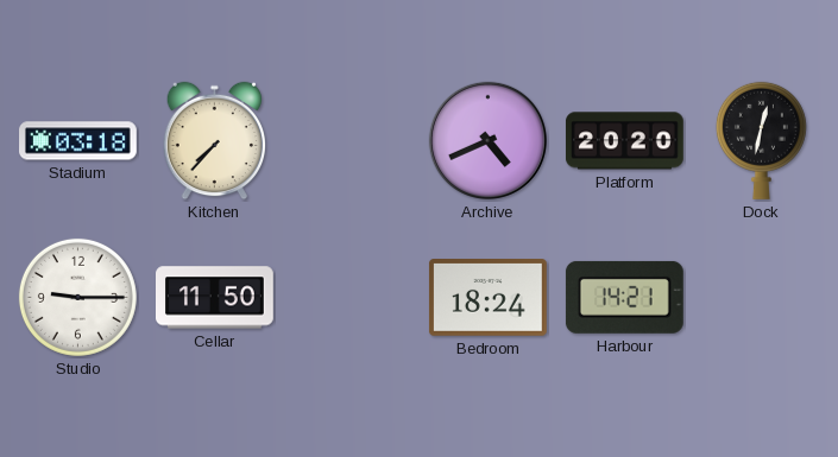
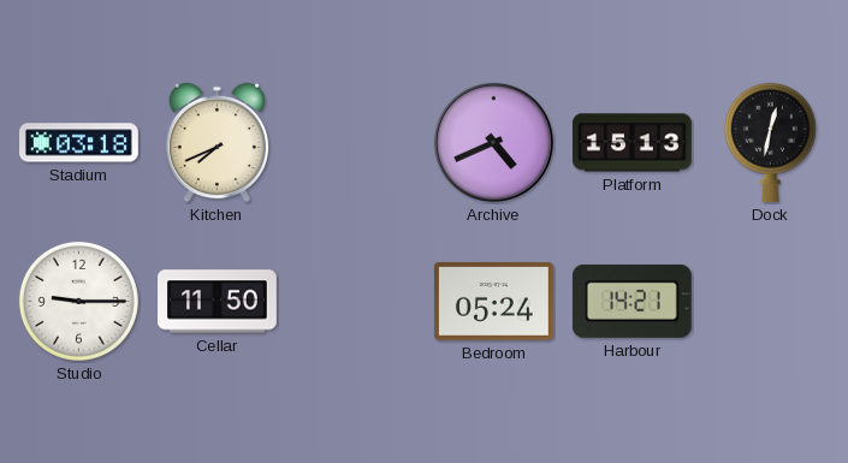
Kitchen: 7:37 -> 7:41
Platform: 20:20 -> 15:13
Bedroom: 18:24 -> 05:24
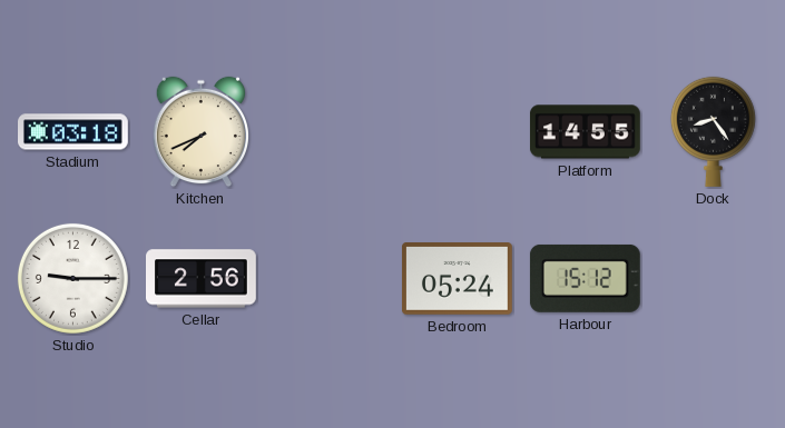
Archive: 4:41 -> none
Platform: 15:13 -> 14:55
Dock: 12:32 -> 8:24
Cellar: 11:50 -> 2:56
Harbour: 14:21 -> 15:12
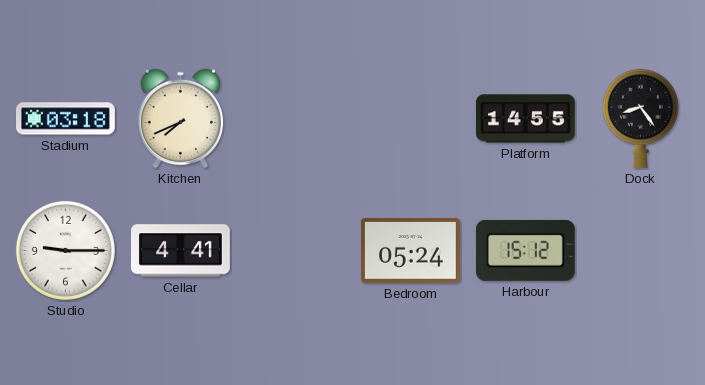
Cellar: 2:56 -> 4:41
